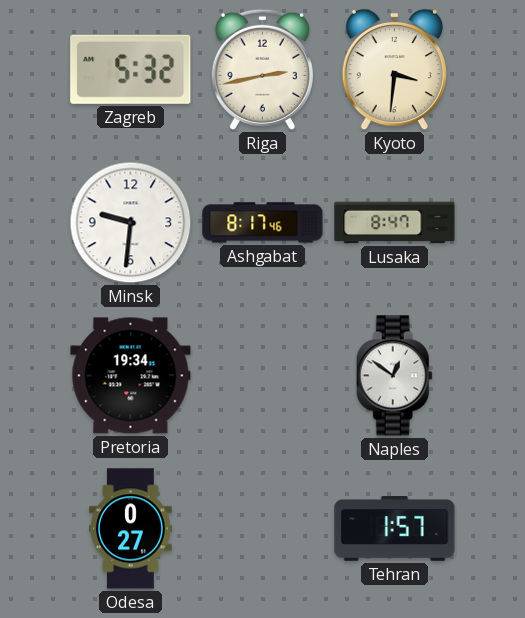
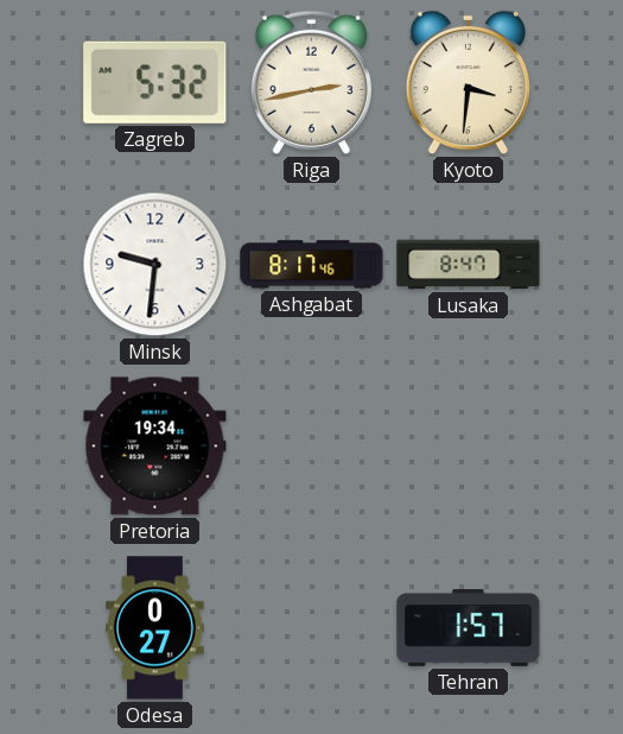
Naples: 12:51 -> none
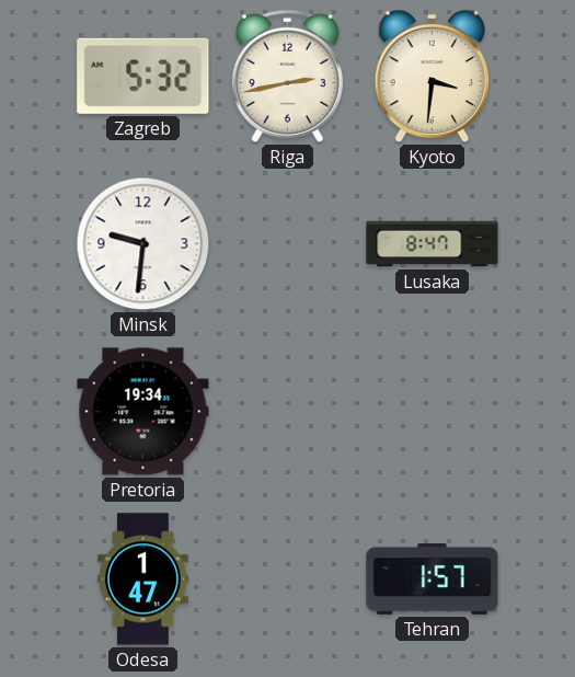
Ashgabat: 8:17 -> none
Odesa: 0:27 -> 1:47
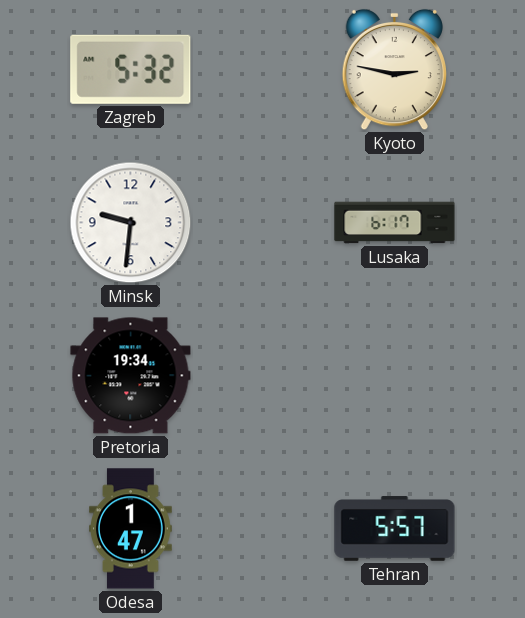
Riga: 2:43 -> none
Kyoto: 3:31 -> 2:47
Lusaka: 8:47 -> 6:17
Tehran: 1:57 -> 5:57
